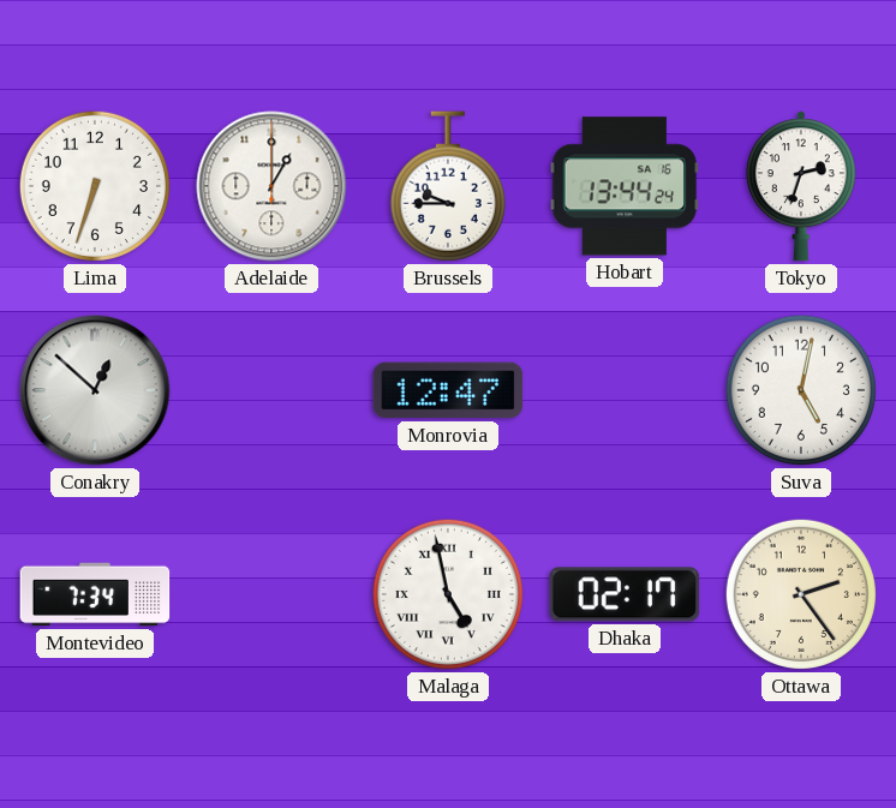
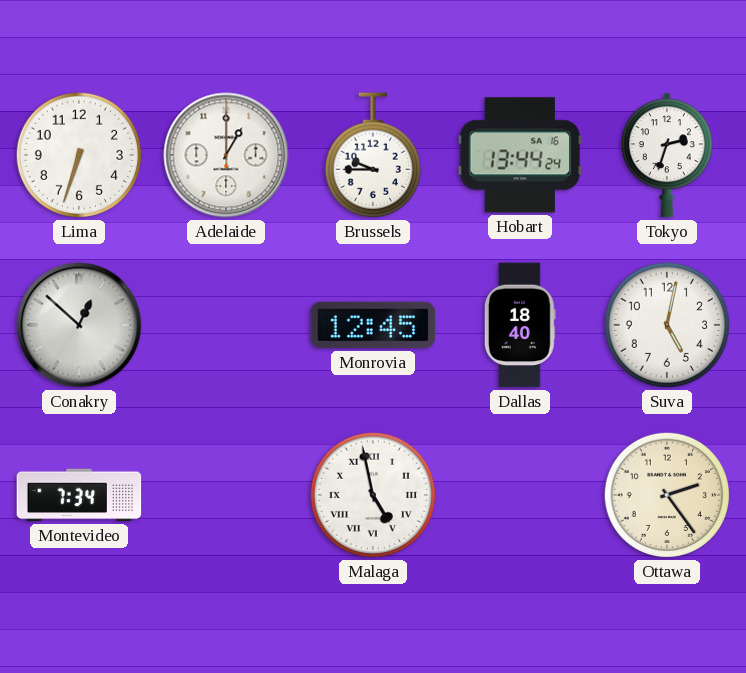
Monrovia: 12:47 -> 12:45
Dallas: none -> 18:40
Dhaka: 02:17 -> none
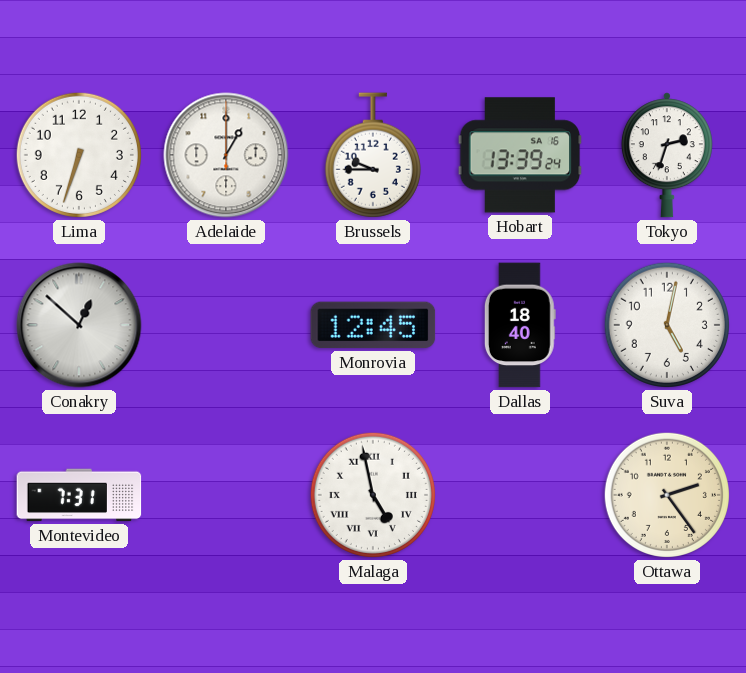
Hobart: 13:44 -> 13:39
Montevideo: 7:34 -> 7:31
